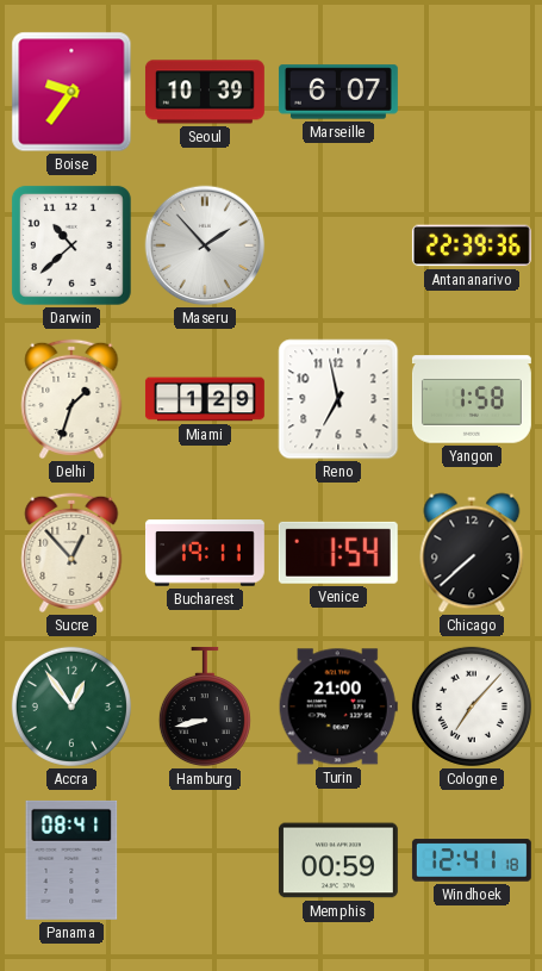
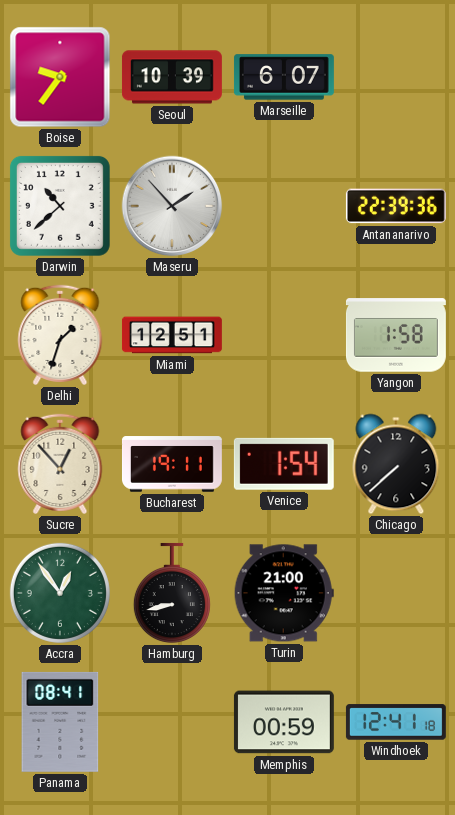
Miami: 1:29 -> 12:51
Reno: 6:58 -> none
Cologne: 7:07 -> none
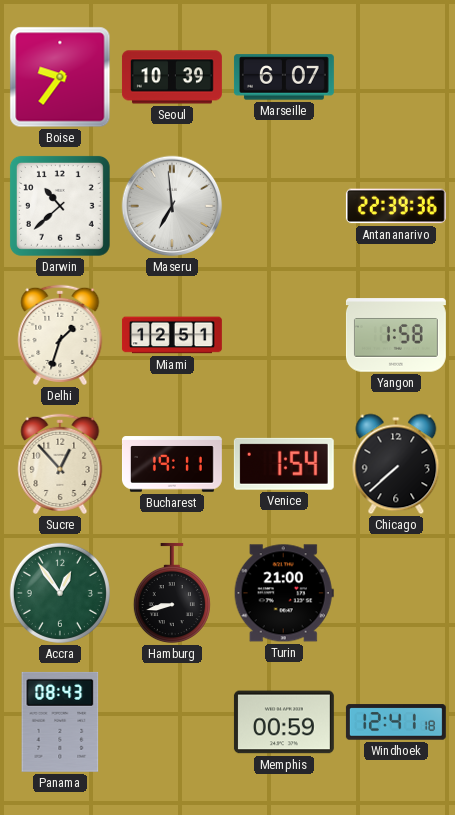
Maseru: 1:53 -> 6:59
Panama: 08:41 -> 08:43
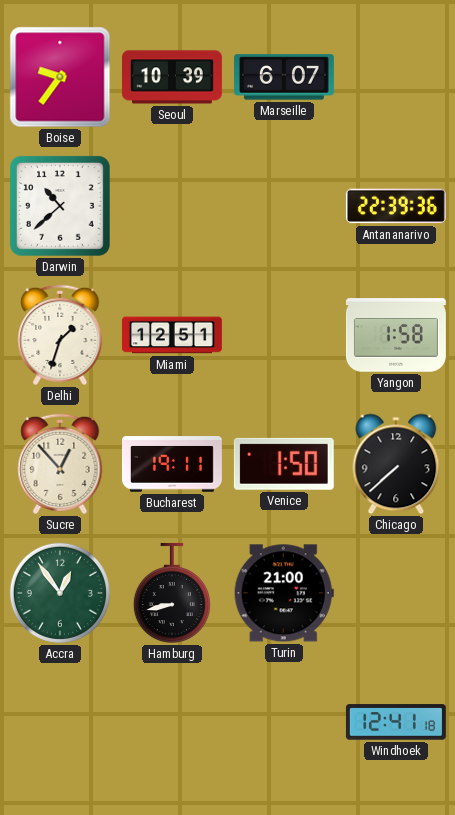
Maseru: 6:59 -> none
Venice: 1:54 -> 1:50
Panama: 08:43 -> none
Memphis: 00:59 -> none
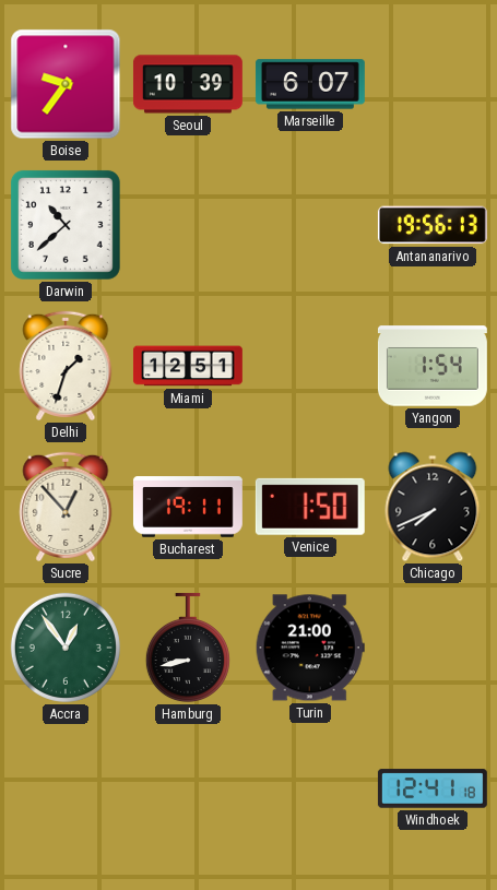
Antananarivo: 22:39 -> 19:56
Yangon: 1:58 -> 1:54
Chicago: 7:38 -> 7:41
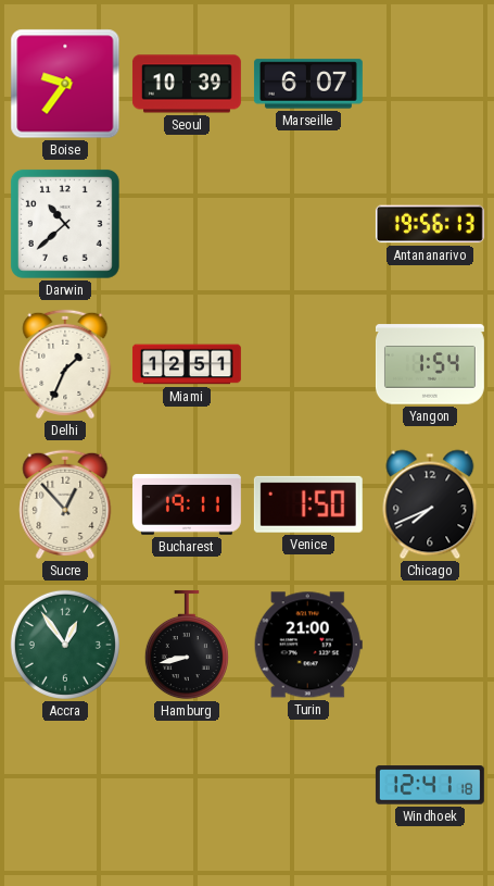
Delhi: 1:33 -> 1:34
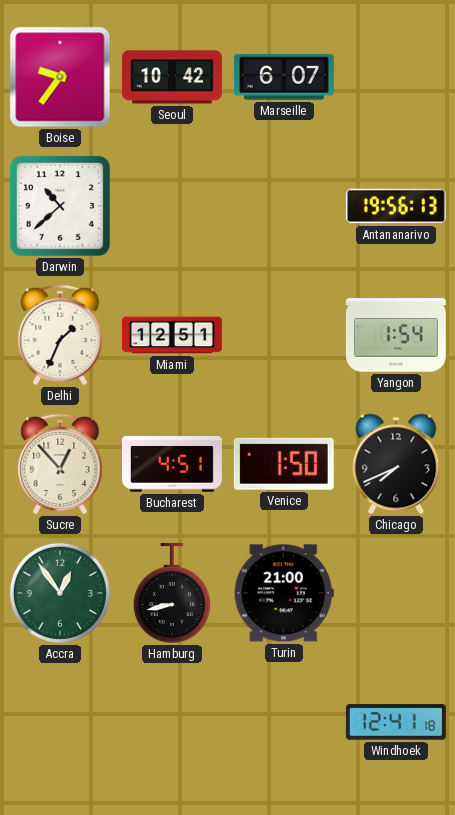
Seoul: 10:39 -> 10:42
Bucharest: 19:11 -> 4:51
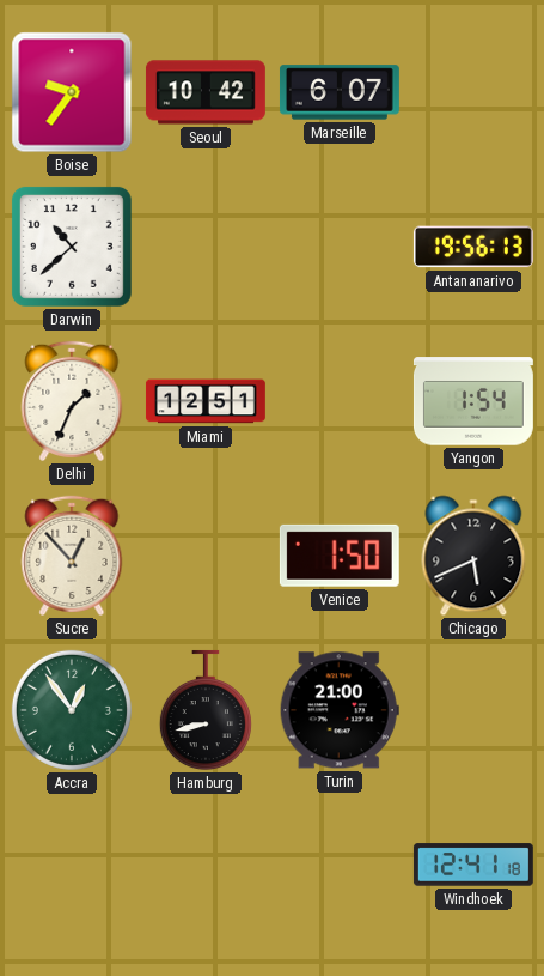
Bucharest: 4:51 -> none
Chicago: 7:41 -> 5:41
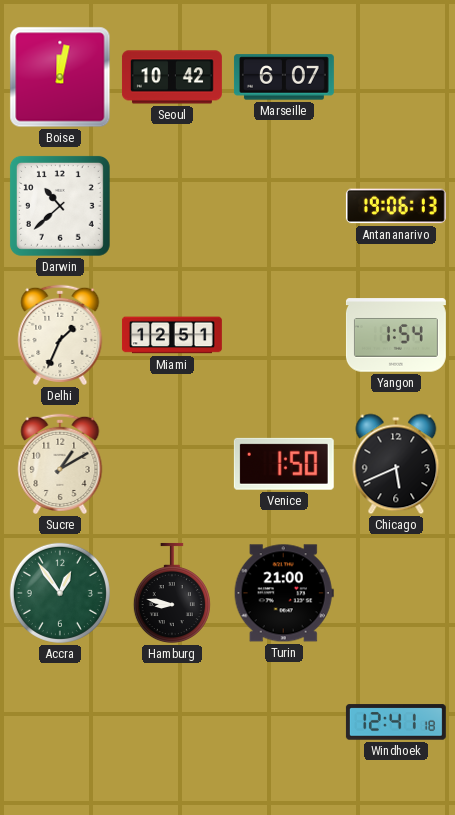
Boise: 9:36 -> 12:02
Antananarivo: 19:56 -> 19:06
Sucre: 12:53 -> 1:10
Hamburg: 8:43 -> 8:47
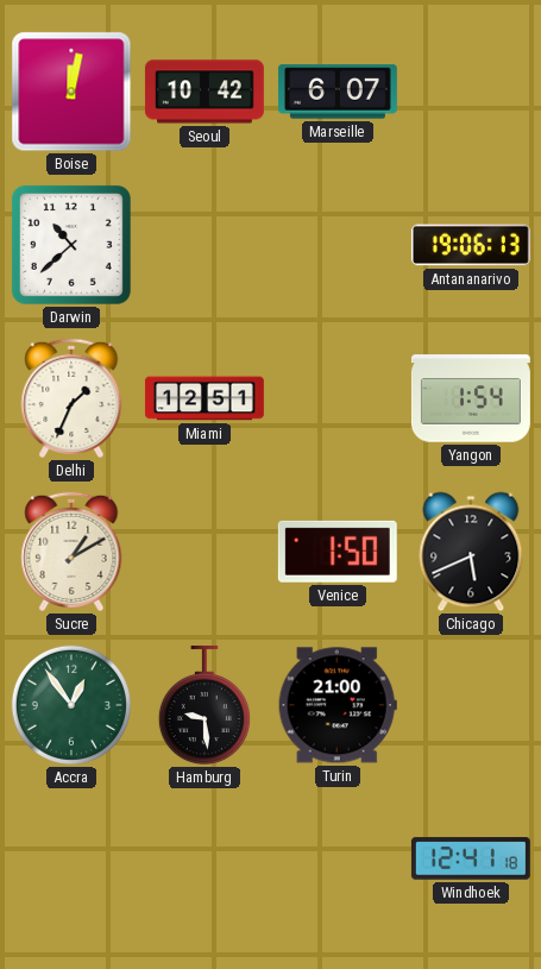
Hamburg: 8:47 -> 9:29
